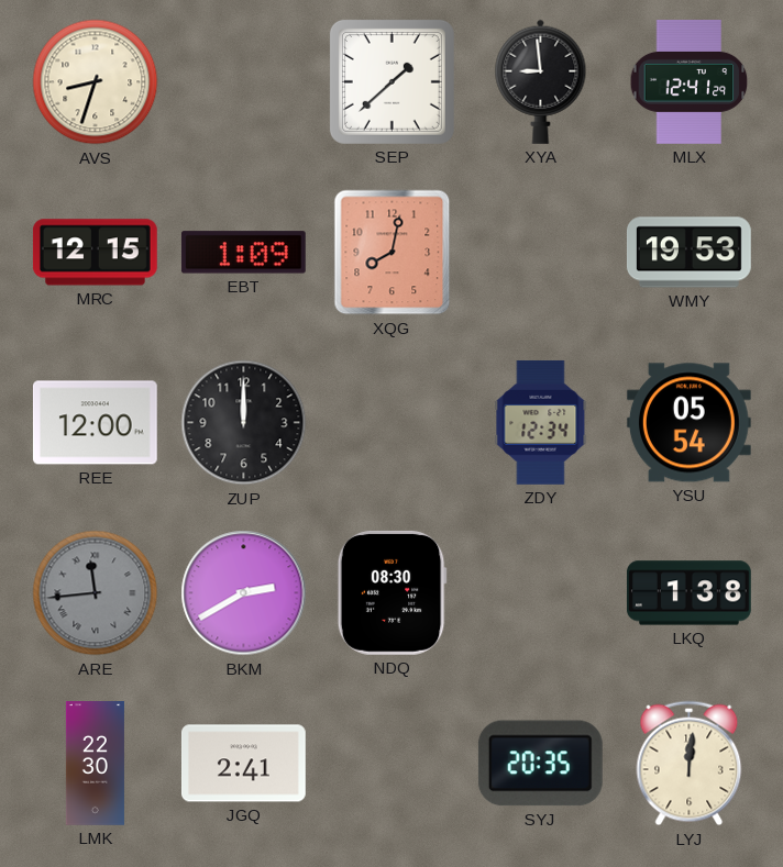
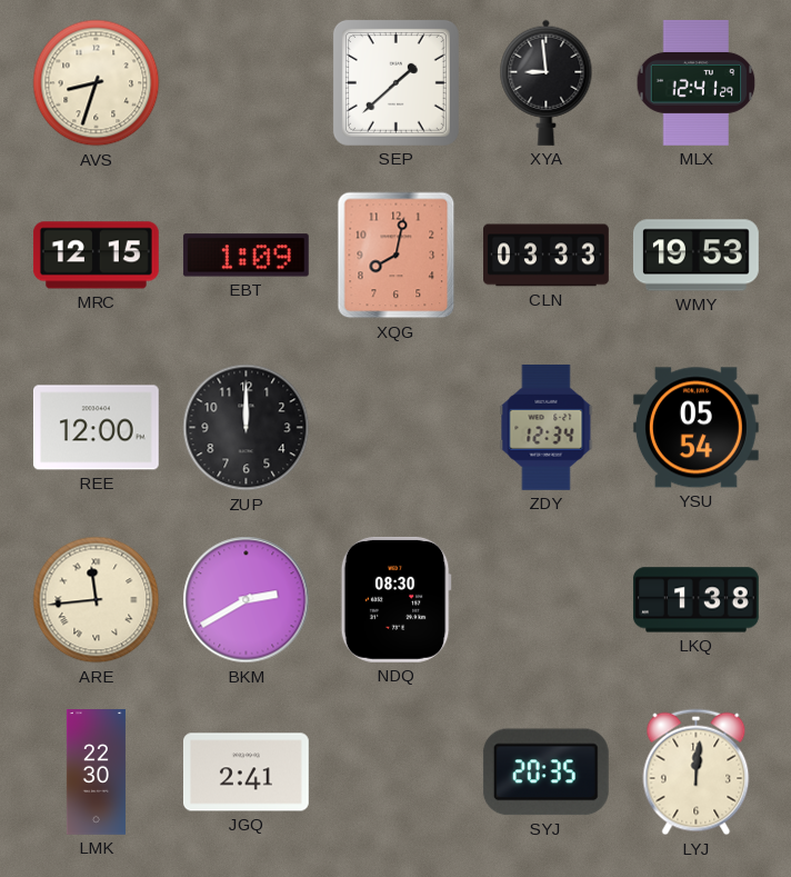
CLN: none -> 03:33
ARE dial: grey -> cream
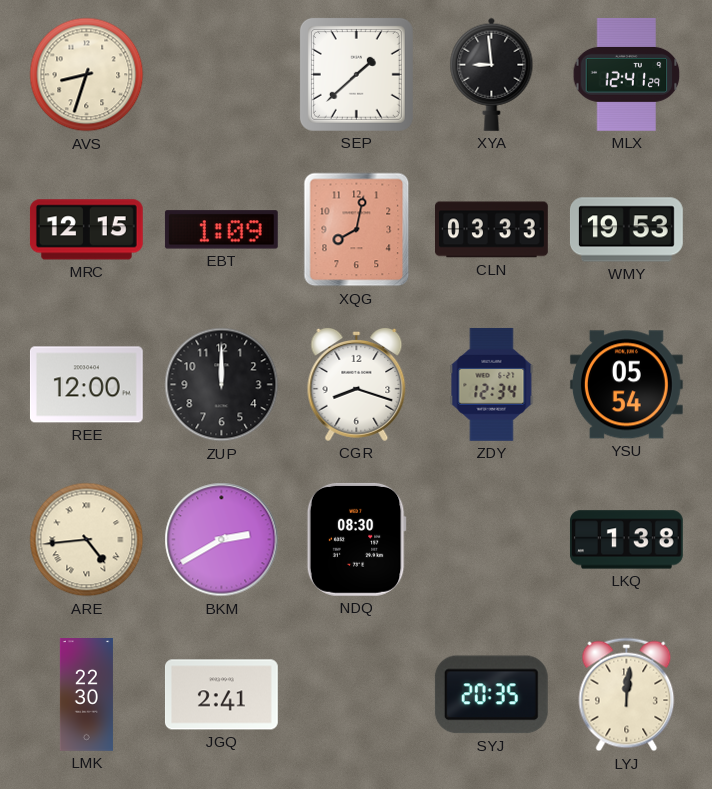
CGR: none -> 8:18
ARE: 11:44 -> 4:44
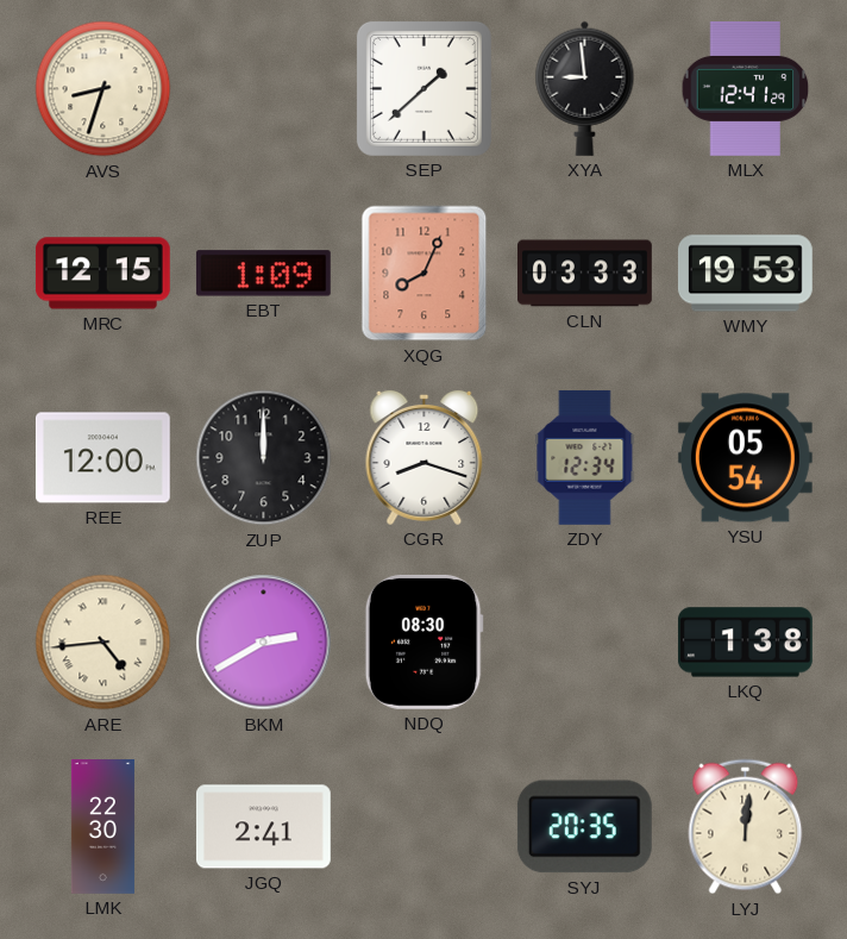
XQG: 8:02 -> 8:04
